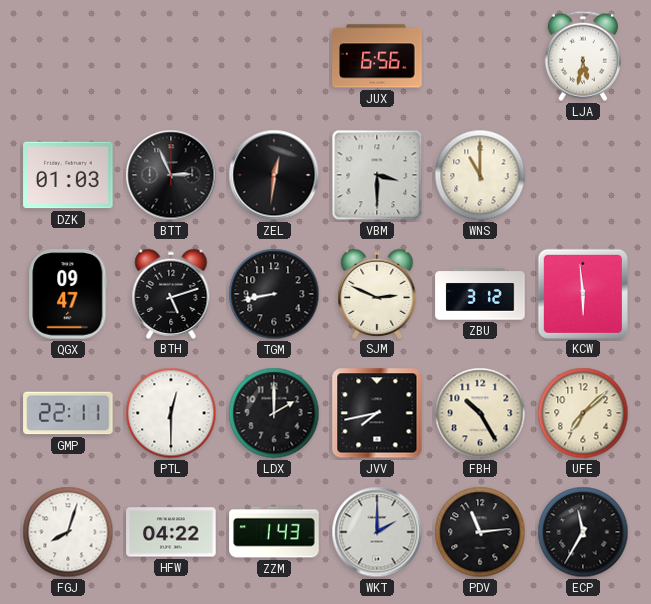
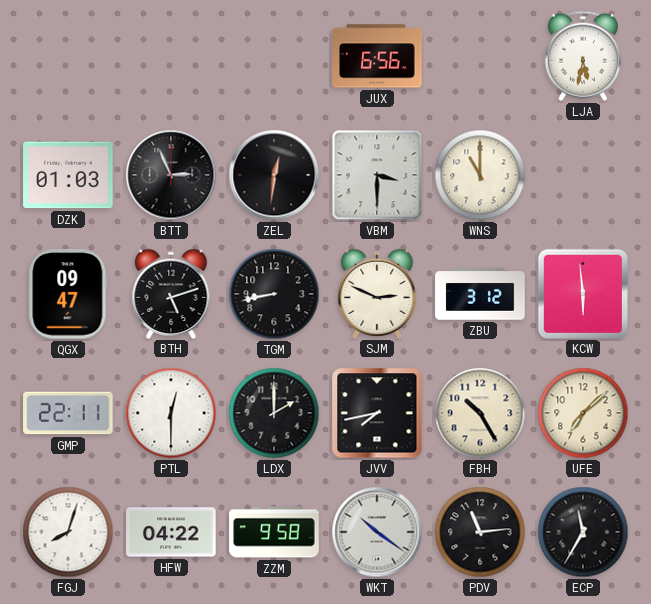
ZZM: 1:43 -> 9:58
WKT: 2:00 -> 10:21
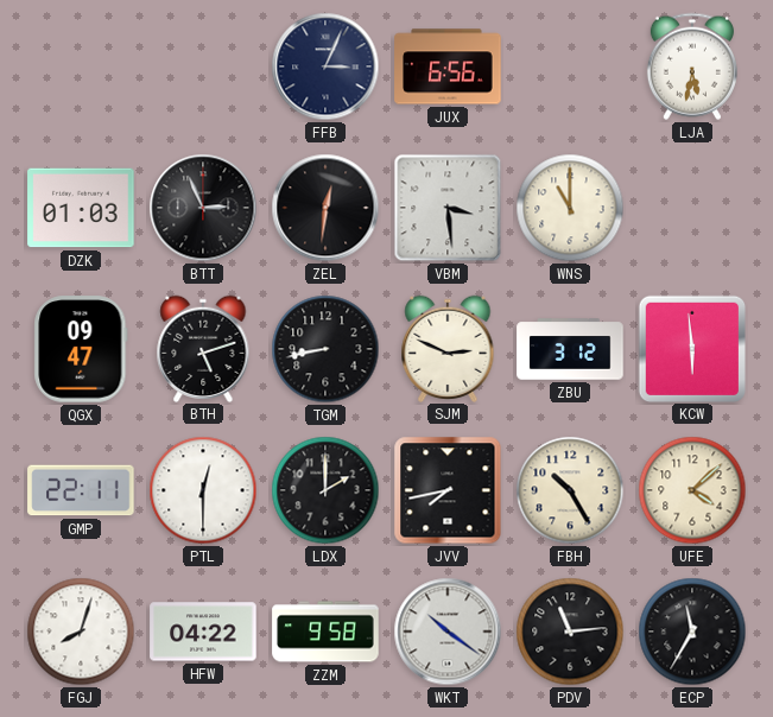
FFB: none -> 3:04
VBM: 3:30 -> 3:29
UFE: 7:08 -> 4:08
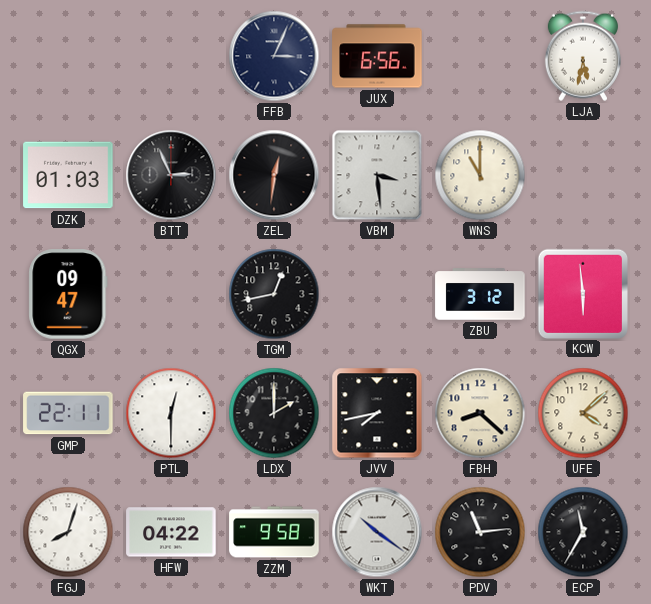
BTH: 5:12 -> none
TGM: 8:43 -> 12:43
SJM: 2:49 -> none
FBH: 10:25 -> 8:22
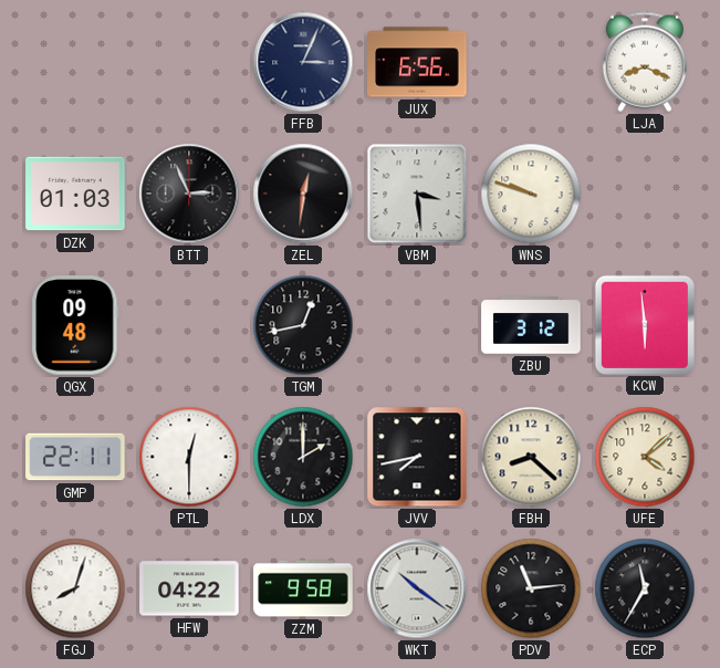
LJA: 5:32 -> 8:19
WNS: 11:00 -> 9:48
QGX: 09:47 -> 09:48
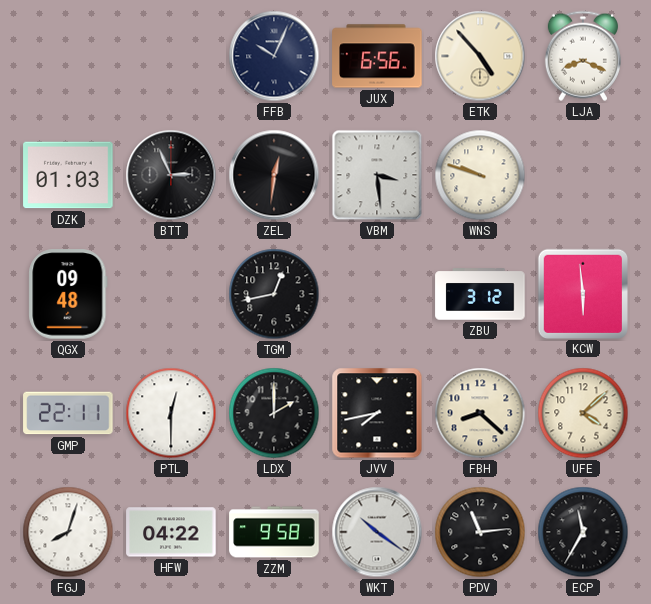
FFB: 3:04 -> 10:04
ETK: none -> 4:53
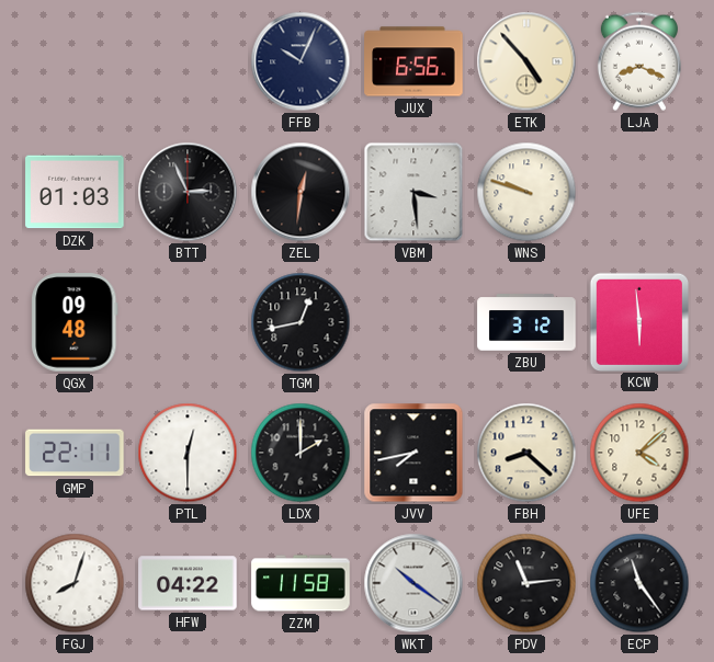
ZZM: 9:58 -> 11:58
ECP: 11:35 -> 11:24
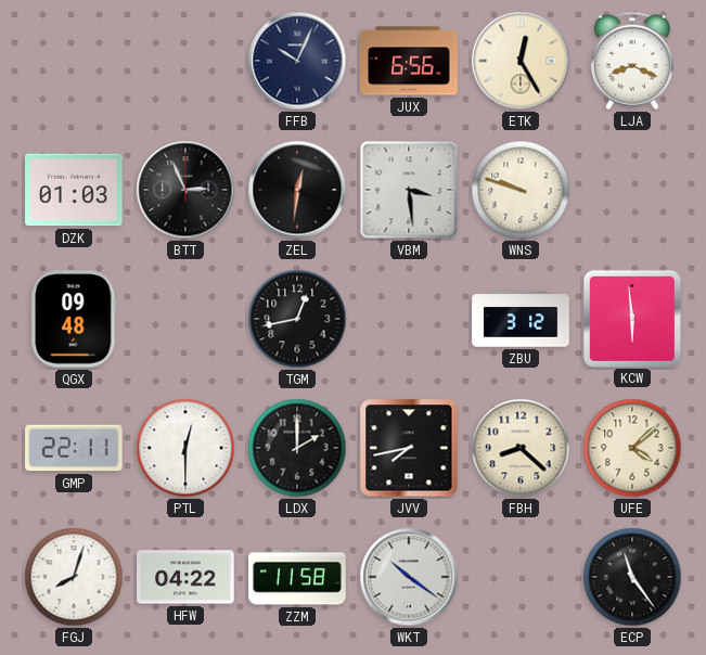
ETK: 4:53 -> 12:25
PDV: 11:14 -> none
